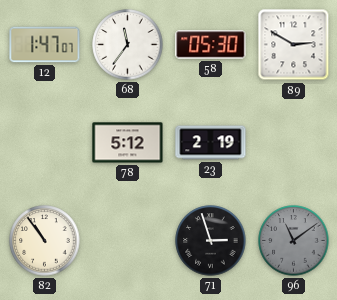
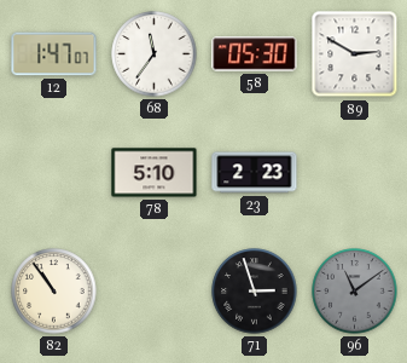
78: 5:12 -> 5:10
23: 2:19 -> 2:23
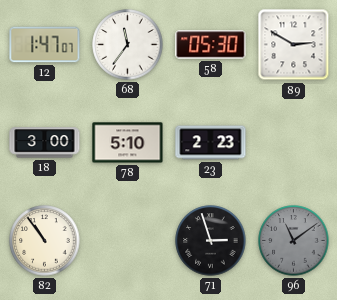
18: none -> 3:00
